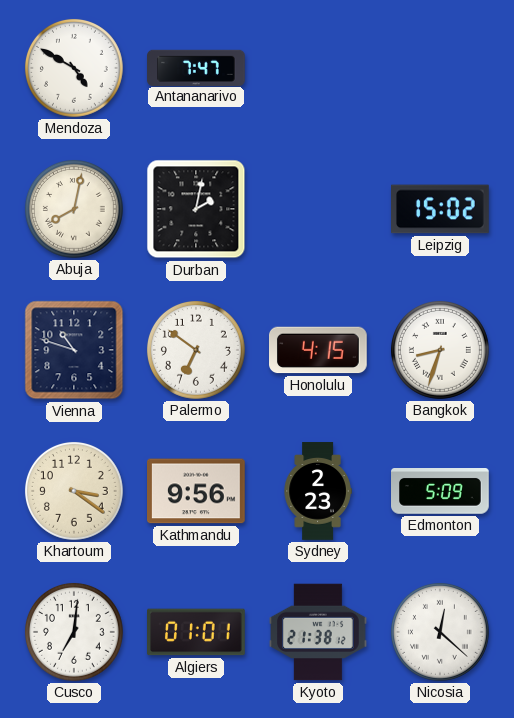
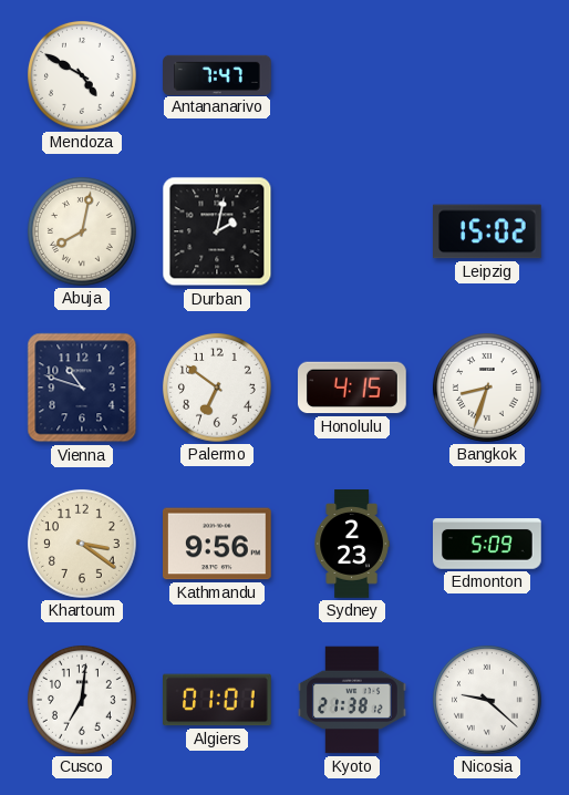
Nicosia: 12:22 -> 9:22
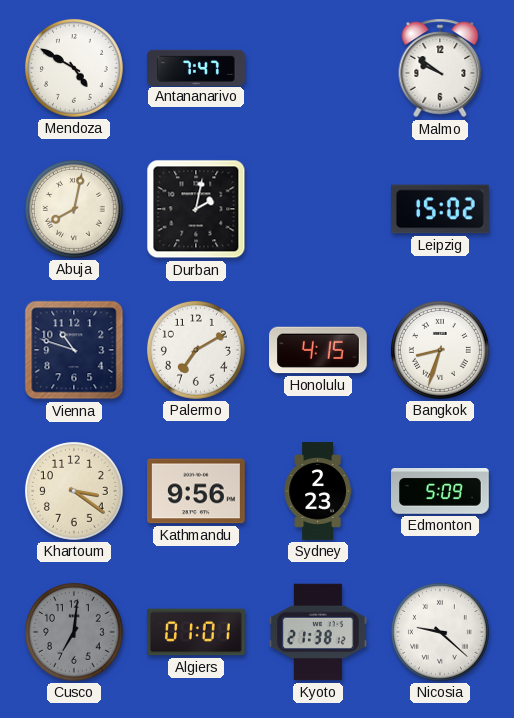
Malmo: none -> 9:51
Palermo: 6:51 -> 7:10
Cusco dial: white -> grey
